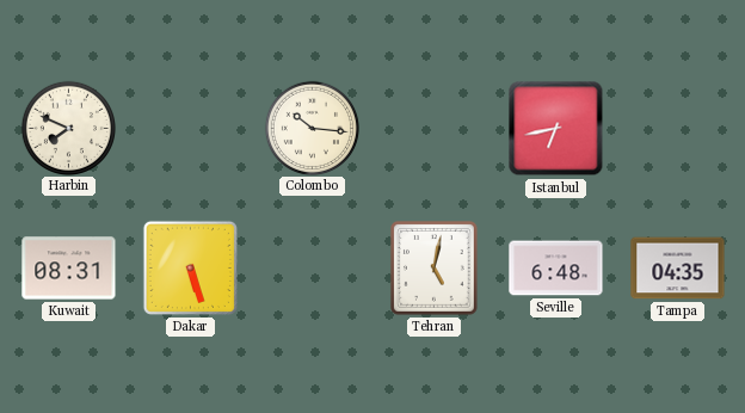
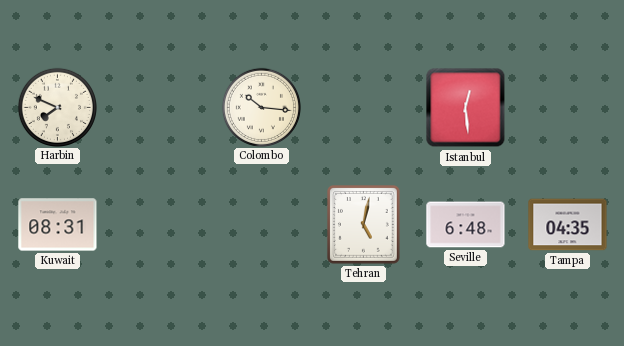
Istanbul: 6:43 -> 12:29
Dakar: 5:27 -> none
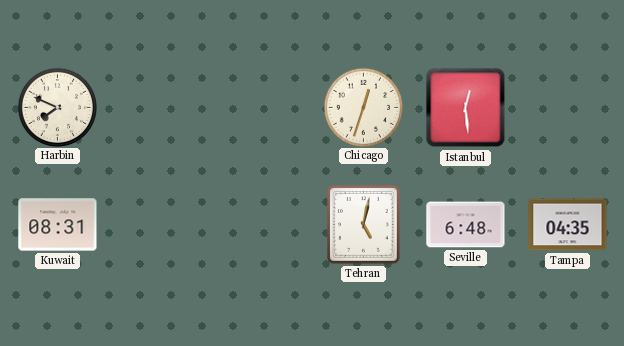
Colombo: 10:16 -> none
Chicago: none -> 12:33
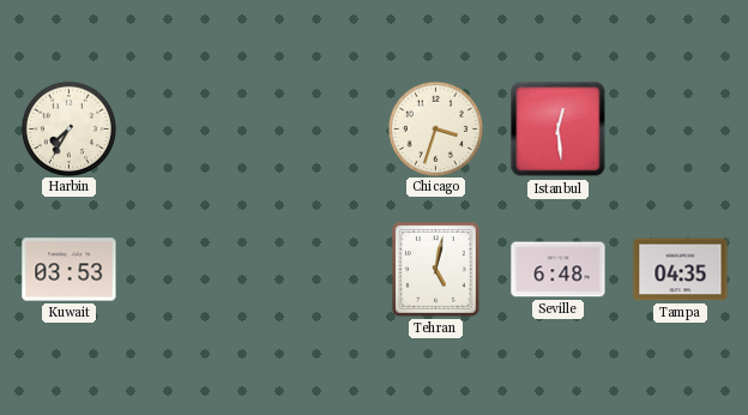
Harbin: 7:49 -> 7:35
Chicago: 12:33 -> 3:33
Kuwait: 08:31 -> 03:53
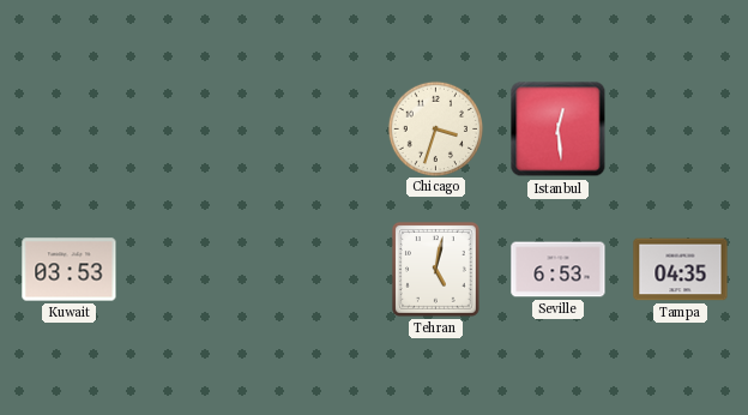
Harbin: 7:35 -> none
Seville: 6:48 -> 6:53
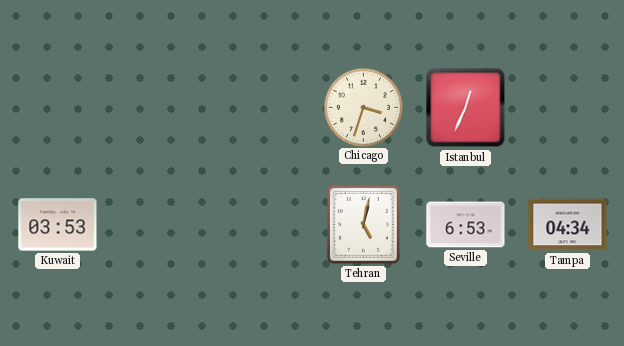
Istanbul: 12:29 -> 12:34
Tampa: 04:35 -> 04:34
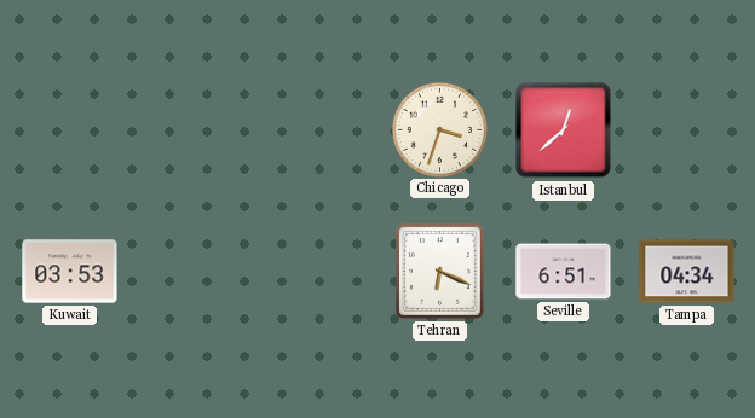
Istanbul: 12:34 -> 12:38
Tehran: 5:02 -> 6:19
Seville: 6:53 -> 6:51
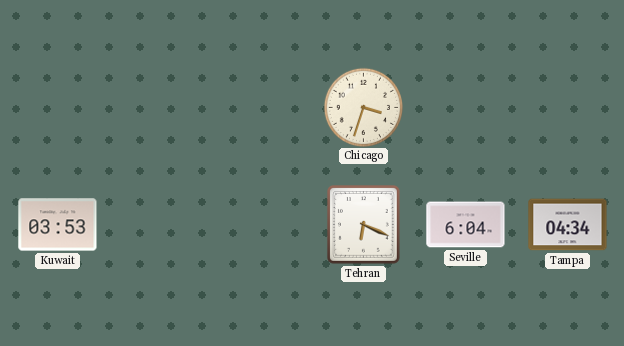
Istanbul: 12:38 -> none
Seville: 6:51 -> 6:04
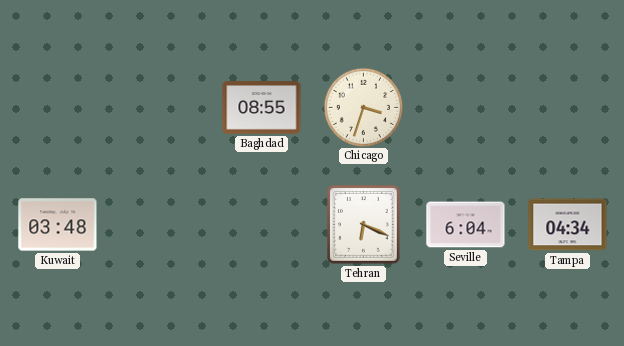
Baghdad: none -> 08:55
Kuwait: 03:53 -> 03:48
